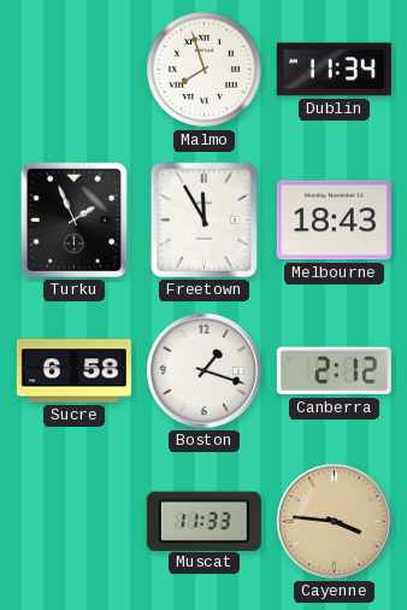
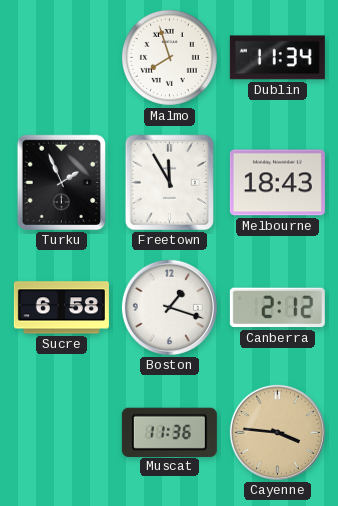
Muscat: 11:33 -> 11:36
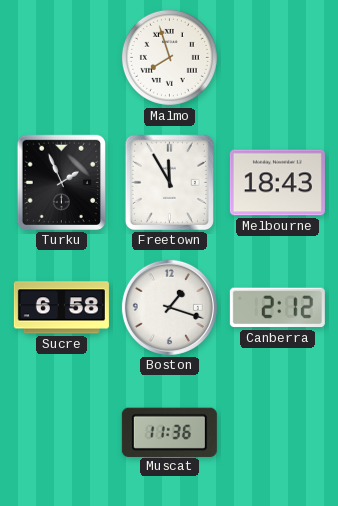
Dublin: 11:34 -> none
Cayenne: 3:46 -> none
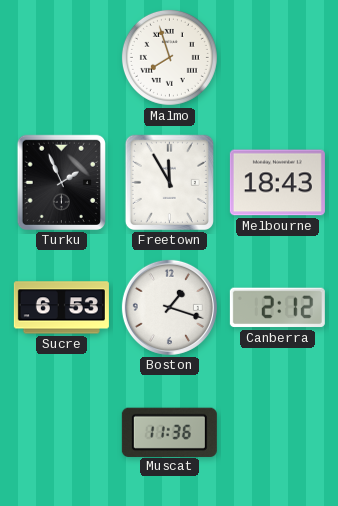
Sucre: 6:58 -> 6:53
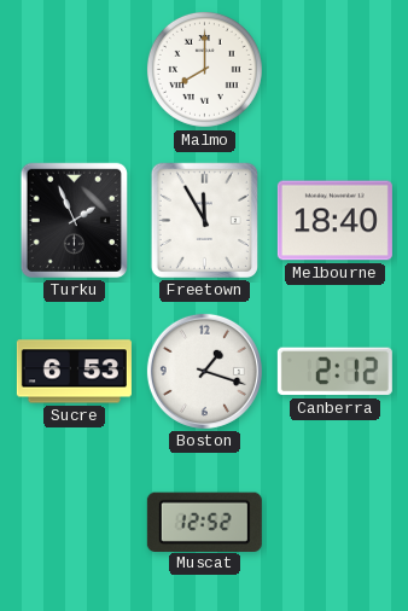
Malmo: 7:57 -> 8:00
Melbourne: 18:43 -> 18:40
Muscat: 11:36 -> 12:52
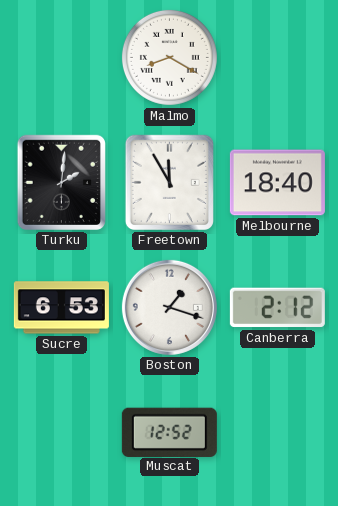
Malmo: 8:00 -> 8:20
Turku: 1:56 -> 2:01
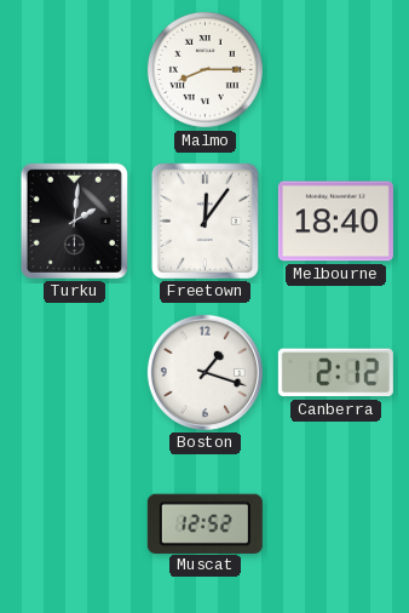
Malmo: 8:20 -> 8:15
Freetown: 11:55 -> 12:06
Sucre: 6:53 -> none
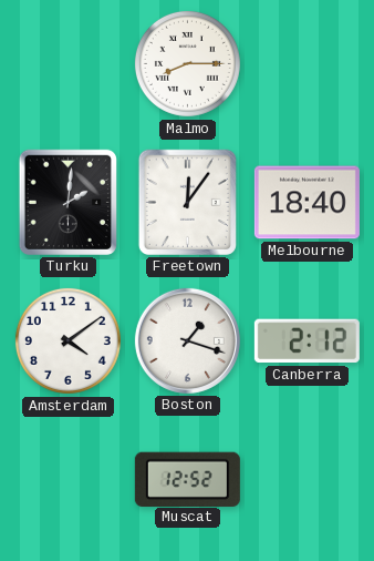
Amsterdam: none -> 4:09
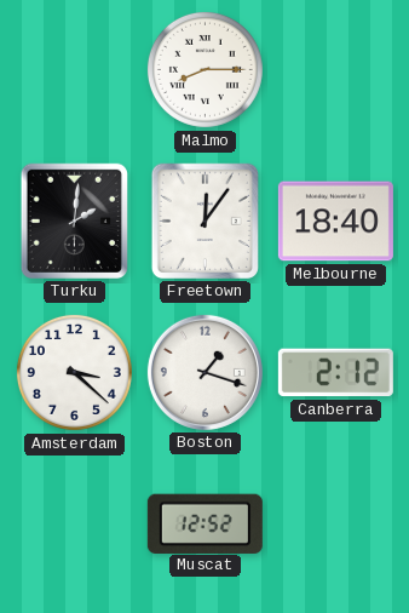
Amsterdam: 4:09 -> 3:22
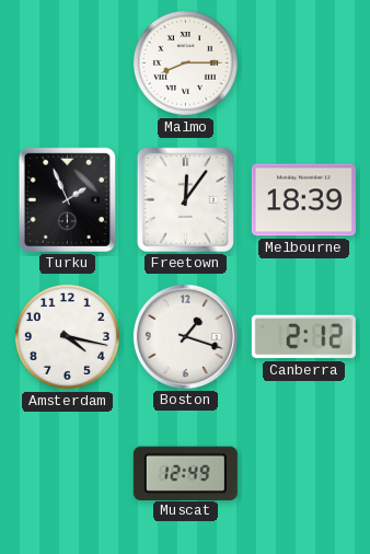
Turku: 2:01 -> 1:56
Melbourne: 18:40 -> 18:39
Amsterdam: 3:22 -> 4:17
Muscat: 12:52 -> 12:49
